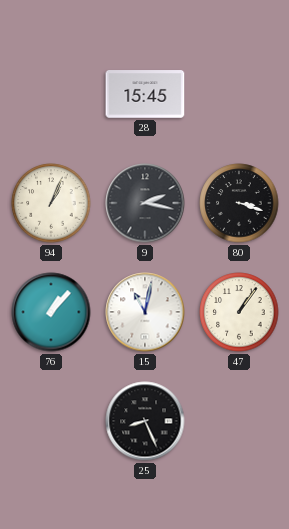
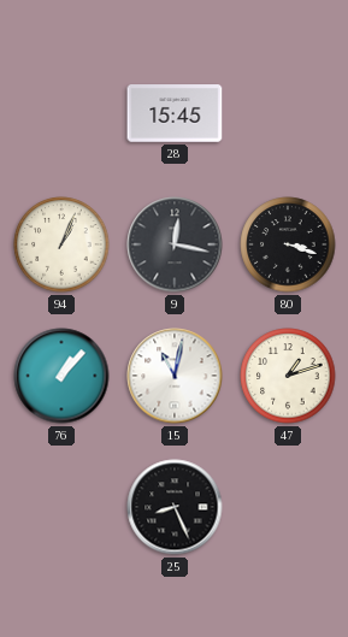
9: 2:17 -> 12:17
47: 1:06 -> 1:12
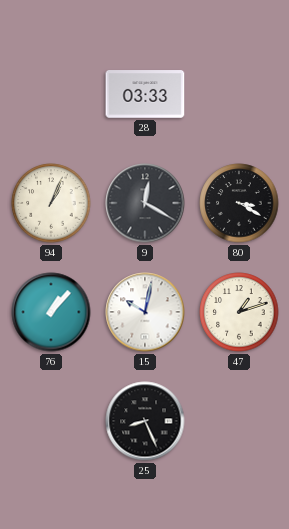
28: 15:45 -> 03:33
9: 12:17 -> 12:20
80: 3:18 -> 3:20
15: 11:02 -> 10:02
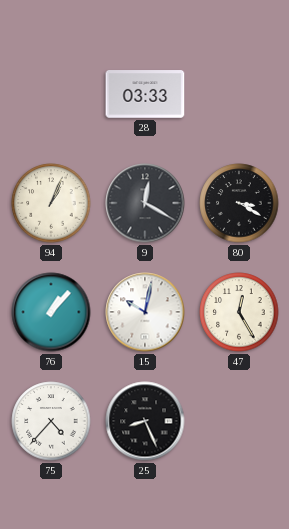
47: 1:12 -> 12:25
75: none -> 4:37
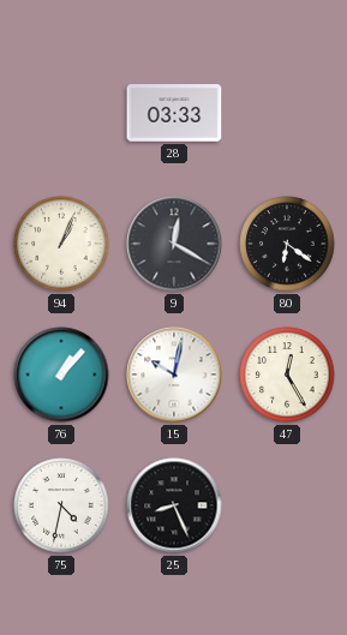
80: 3:20 -> 6:21
75: 4:37 -> 4:32
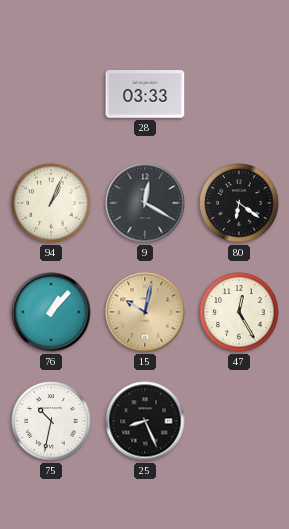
15 dial: white -> champagne
75: 4:32 -> 10:32
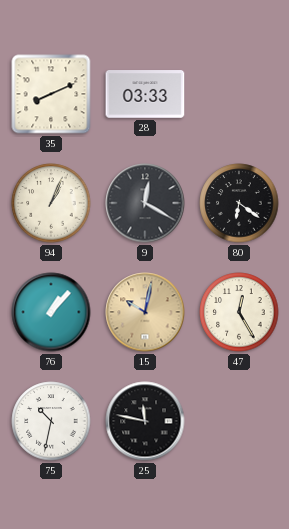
35: none -> 8:11
25: 8:26 -> 11:47
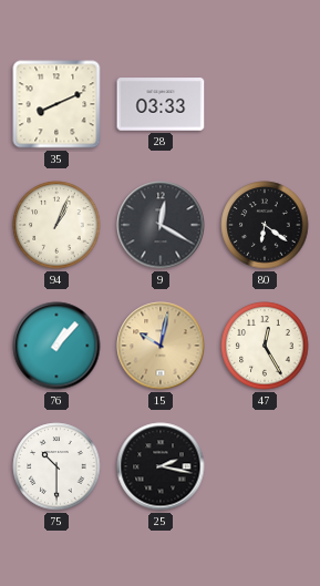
75: 10:32 -> 10:30
25: 11:47 -> 2:17
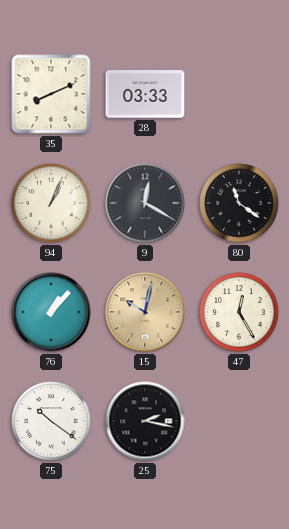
80: 6:21 -> 11:21
75: 10:30 -> 10:21
